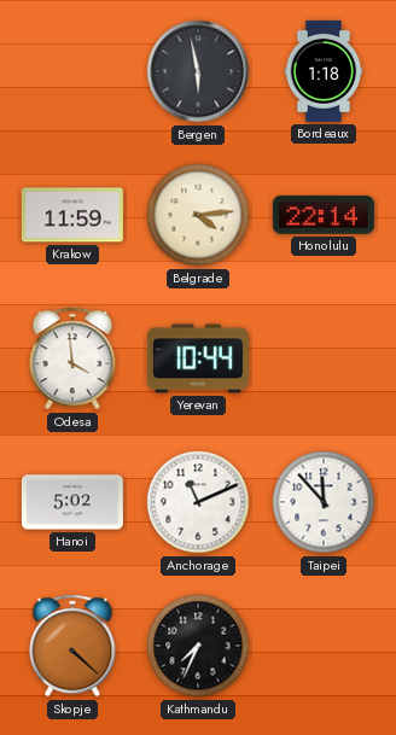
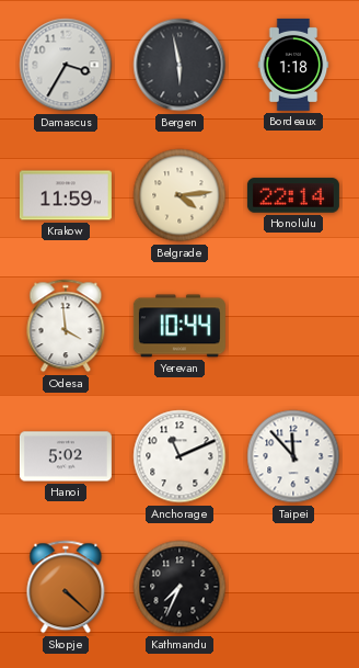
Damascus: none -> 3:35
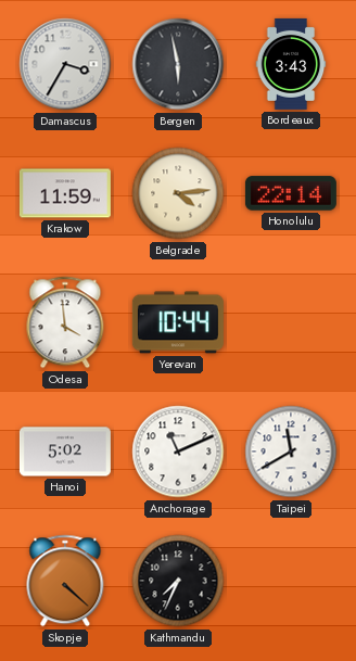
Bordeaux: 1:18 -> 3:43
Taipei: 11:53 -> 11:40
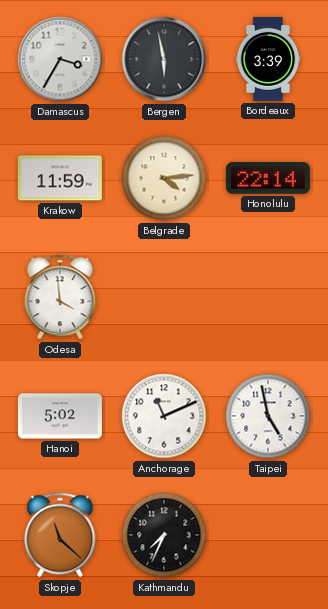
Bordeaux: 3:43 -> 3:39
Yerevan: 10:44 -> none
Taipei: 11:40 -> 4:58
Skopje: 4:22 -> 11:22
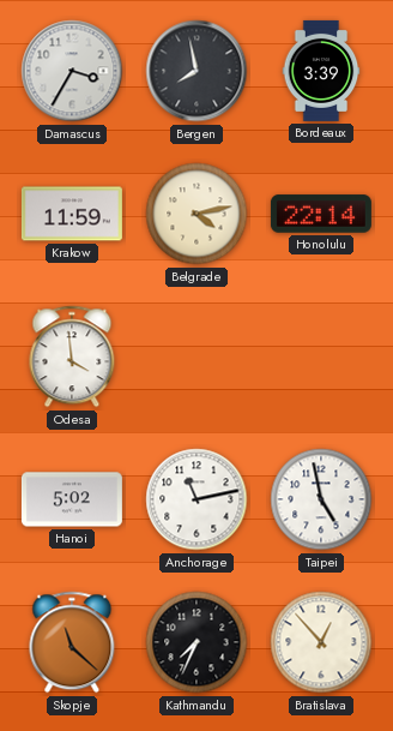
Bergen: 5:58 -> 7:58
Belgrade: 4:14 -> 4:13
Anchorage: 11:11 -> 11:13
Bratislava: none -> 12:53
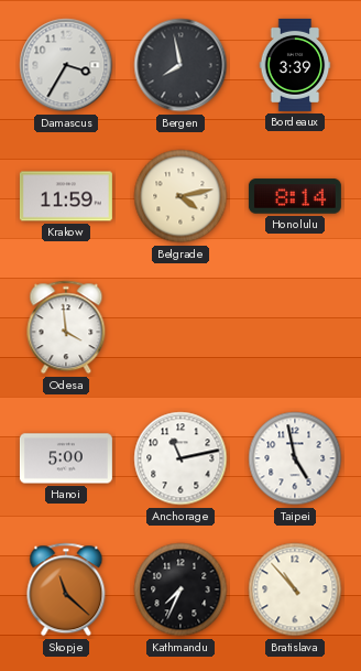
Honolulu: 22:14 -> 8:14
Hanoi: 5:02 -> 5:00
Bratislava: 12:53 -> 10:53
